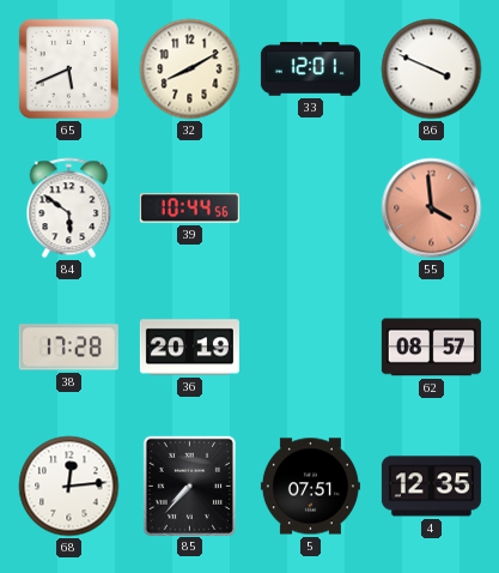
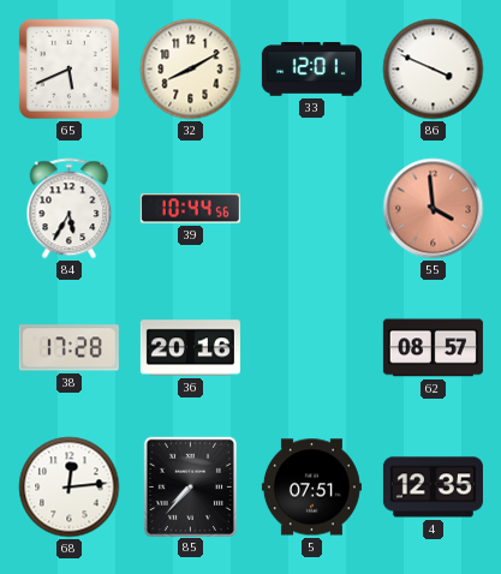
84: 5:51 -> 5:35
36: 20:19 -> 20:16
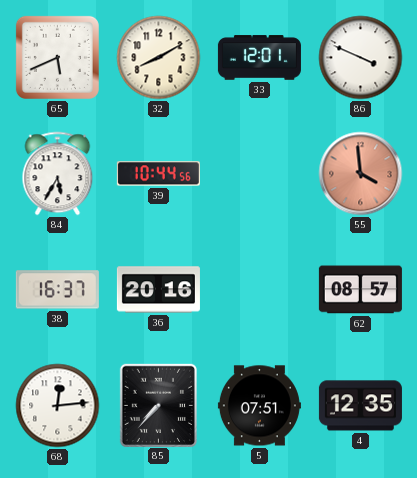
38: 17:28 -> 16:37
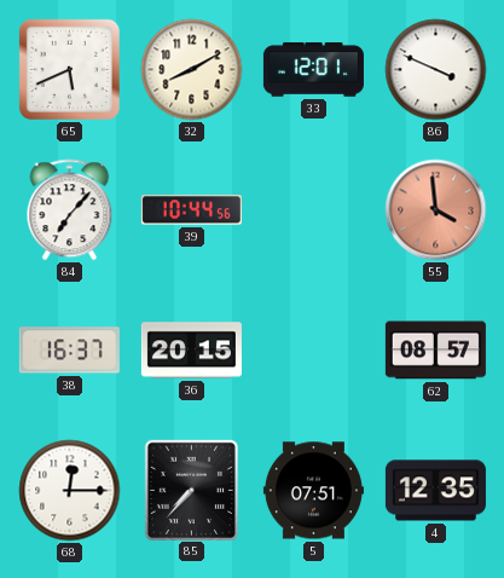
84: 5:35 -> 7:07
36: 20:16 -> 20:15
68: 12:14 -> 12:15
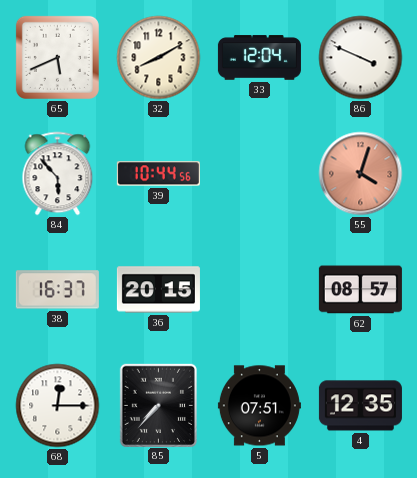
33: 12:01 -> 12:04
84: 7:07 -> 5:53
55: 3:59 -> 4:03
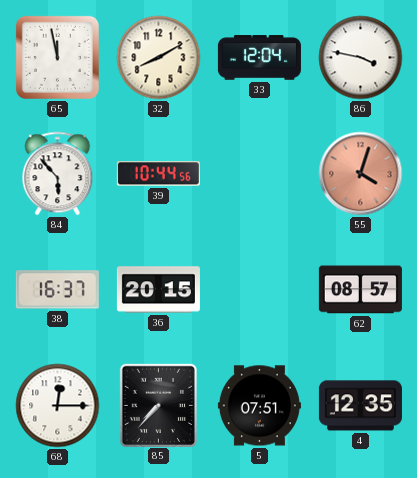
65: 5:41 -> 11:58
86: 3:49 -> 3:47
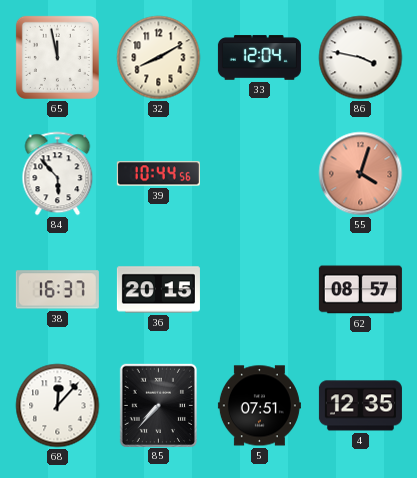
68: 12:15 -> 12:07
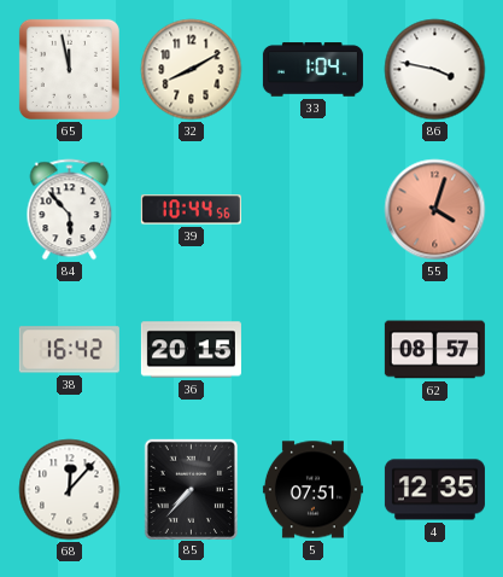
33: 12:04 -> 1:04
38: 16:37 -> 16:42
